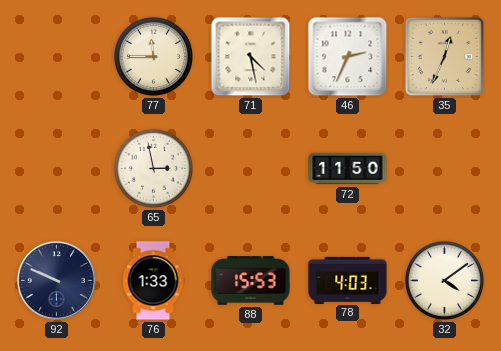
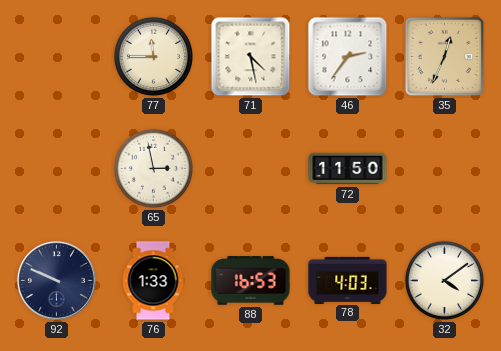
46: 2:34 -> 2:36
88: 15:53 -> 16:53
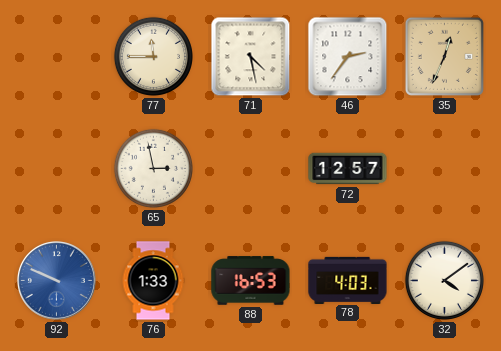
72: 11:50 -> 12:57
92 dial: navy -> blue
